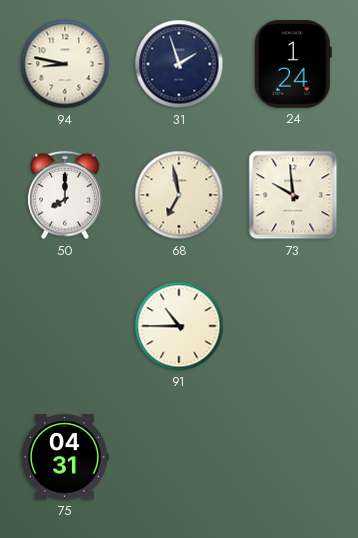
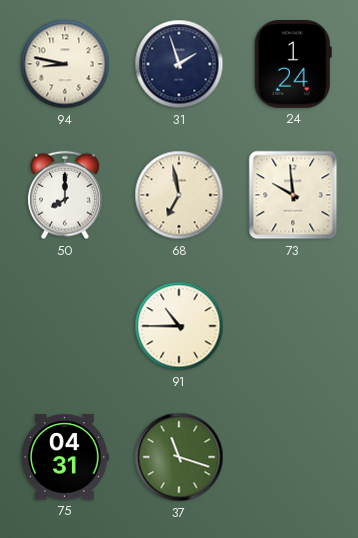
37: none -> 11:18
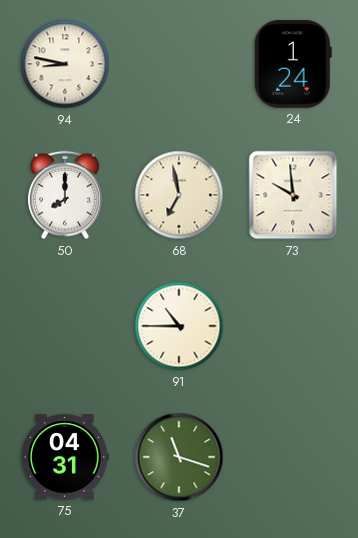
31: 1:57 -> none
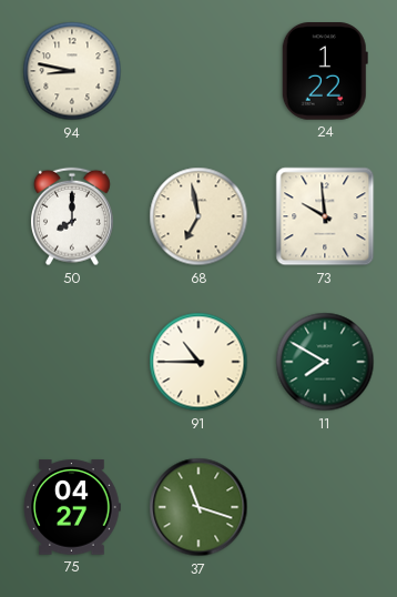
24: 1:24 -> 1:22
11: none -> 7:50
75: 04:31 -> 04:27
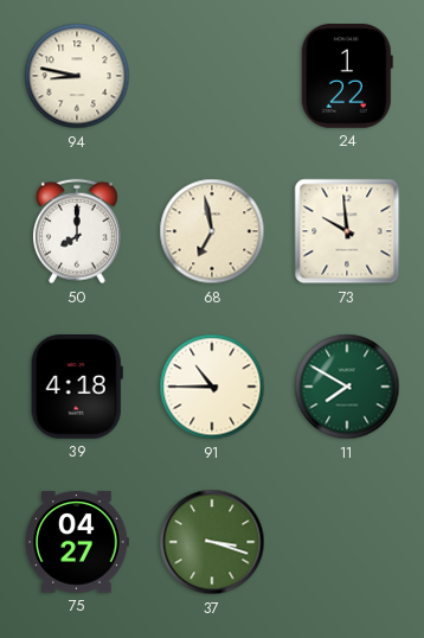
39: none -> 4:18
37: 11:18 -> 3:18
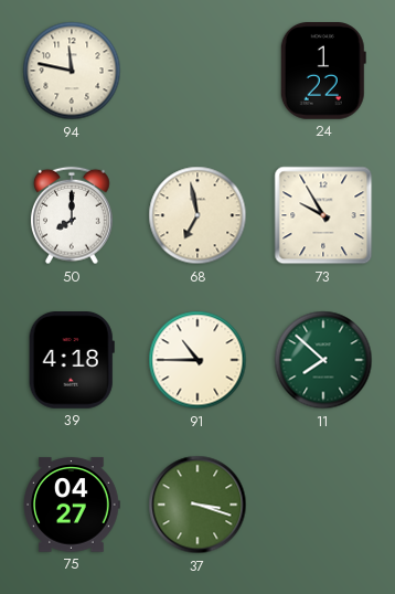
94: 8:47 -> 11:47
73: 9:59 -> 9:55
11: 7:50 -> 7:52
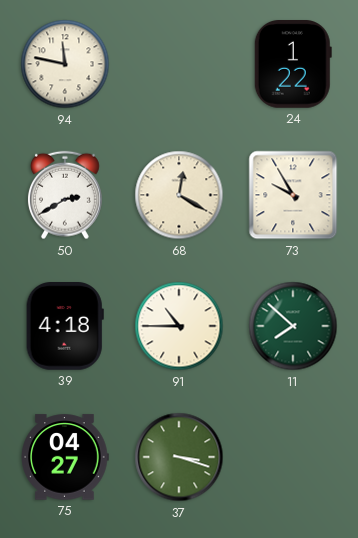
50: 8:00 -> 2:40
68: 6:58 -> 12:20
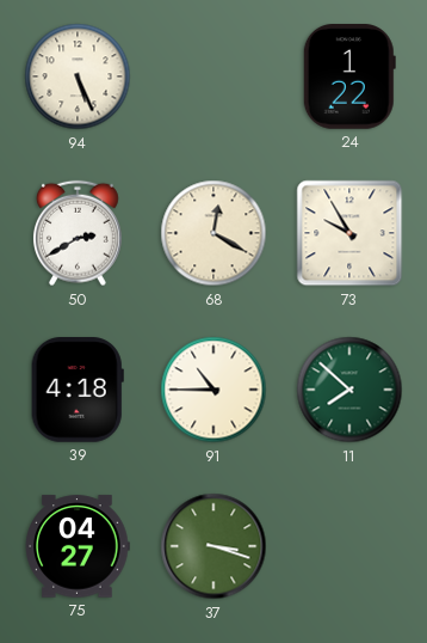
94: 11:47 -> 5:26
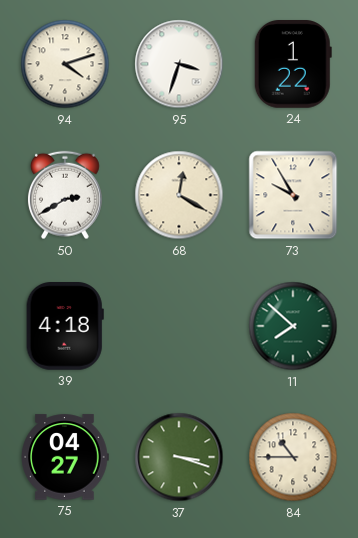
94: 5:26 -> 4:12
95: none -> 3:33
91: 10:45 -> none
84: none -> 10:45
